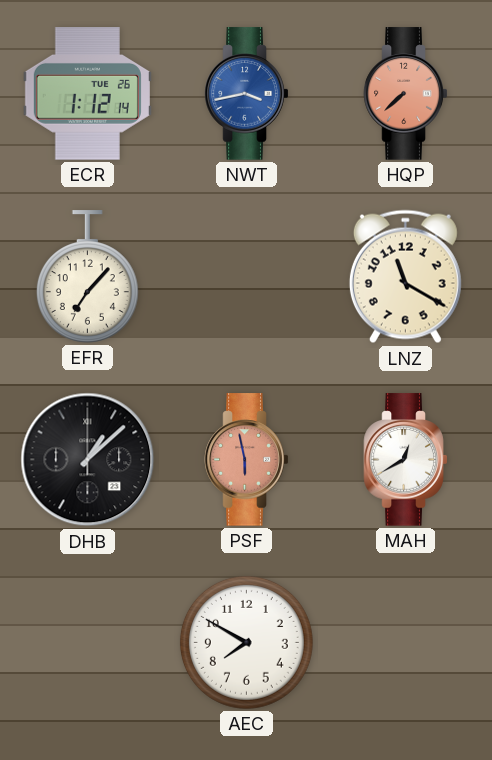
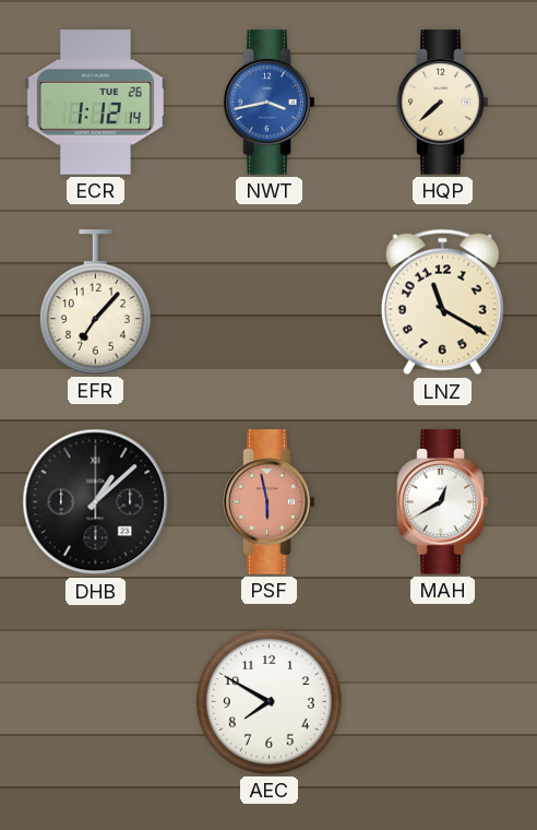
HQP dial: salmon -> cream
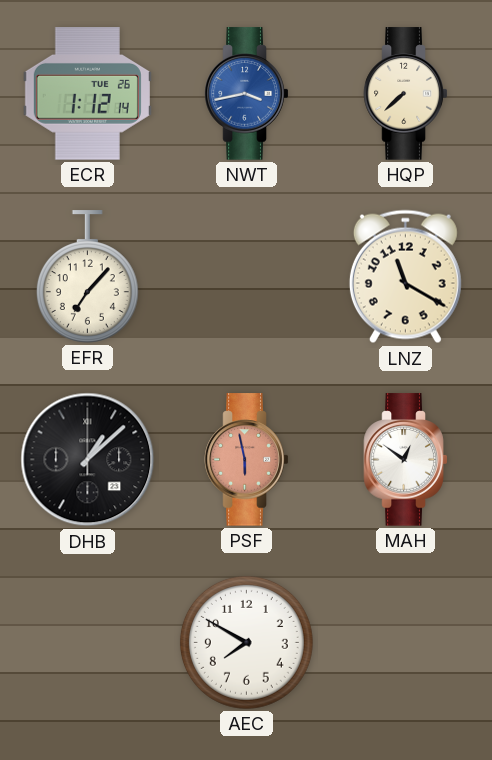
MAH: 12:40 -> 12:51
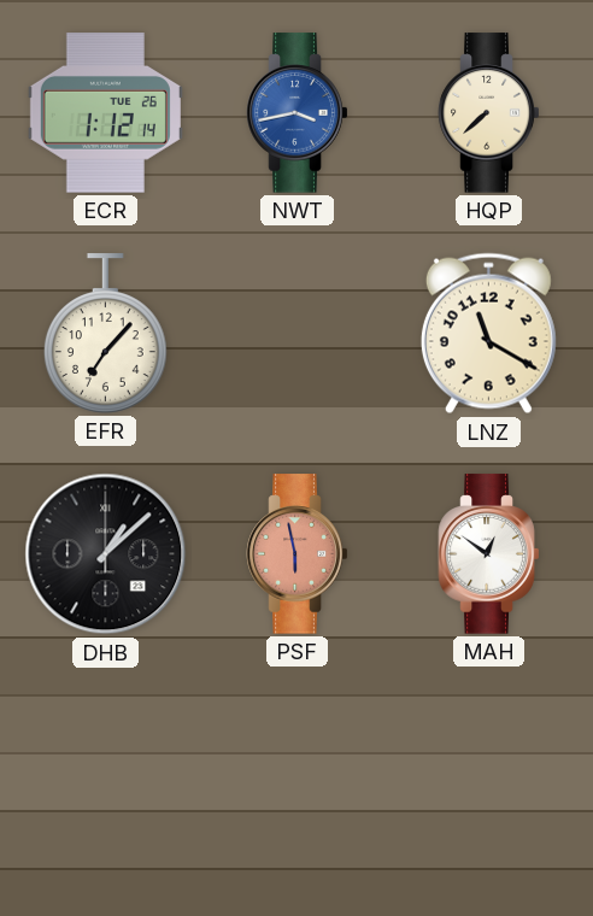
AEC: 7:50 -> none
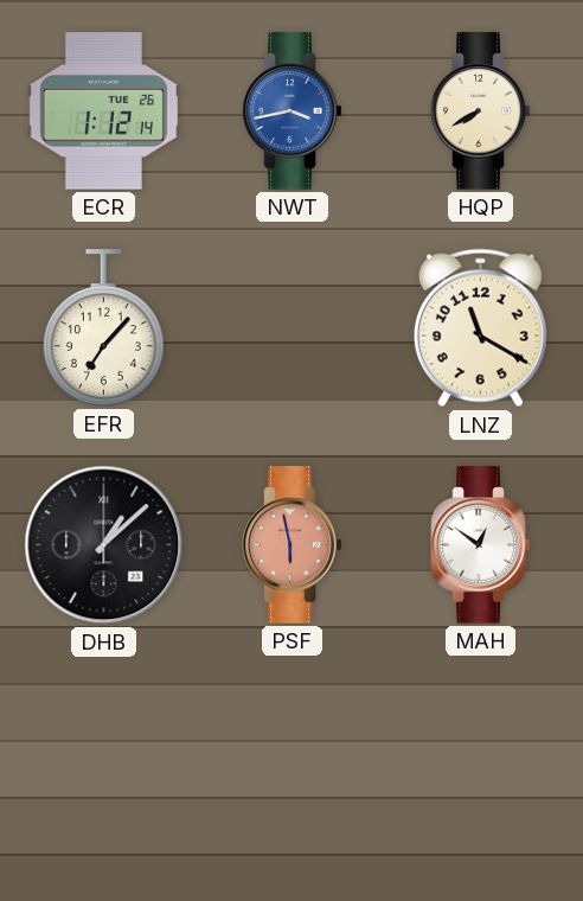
HQP: 7:38 -> 7:40
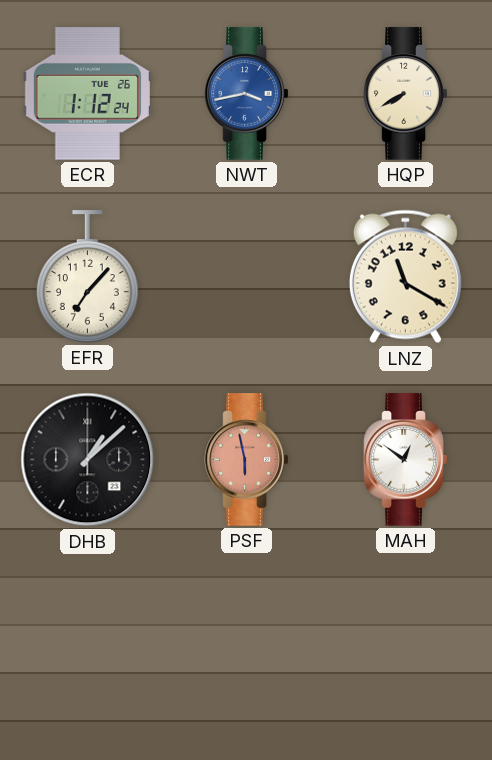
ECR: 1:12:14 -> 1:12:24
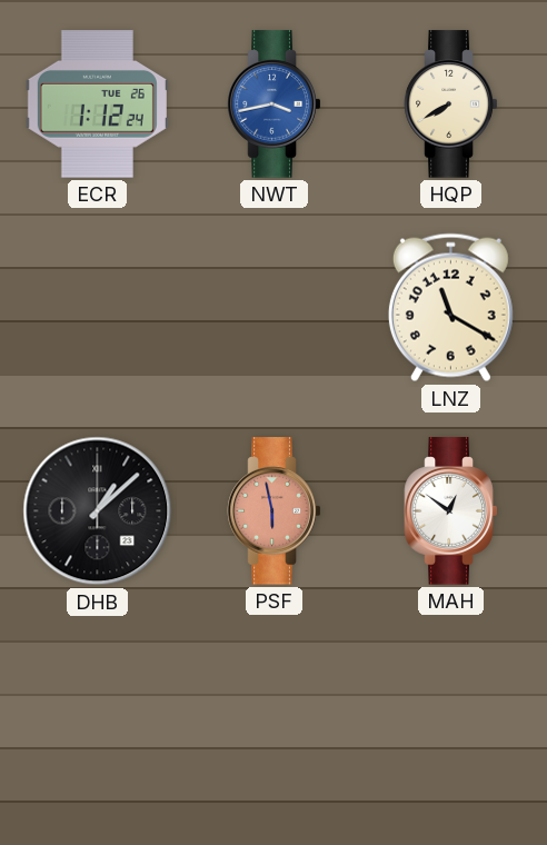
EFR: 7:07 -> none
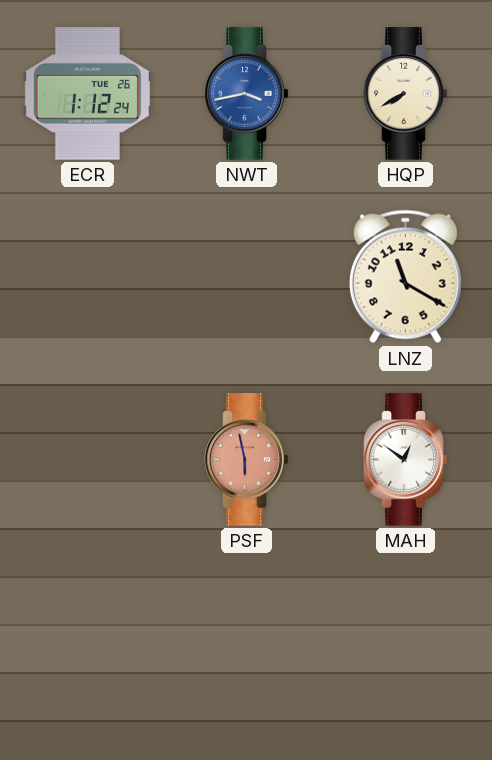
DHB: 1:08 -> none
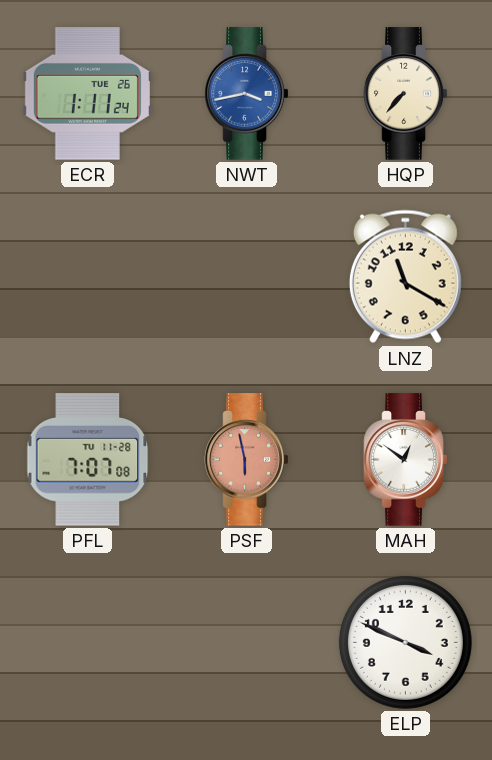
ECR: 1:12 -> 1:11
HQP: 7:40 -> 7:37
PFL: none -> 7:07
ELP: none -> 3:49
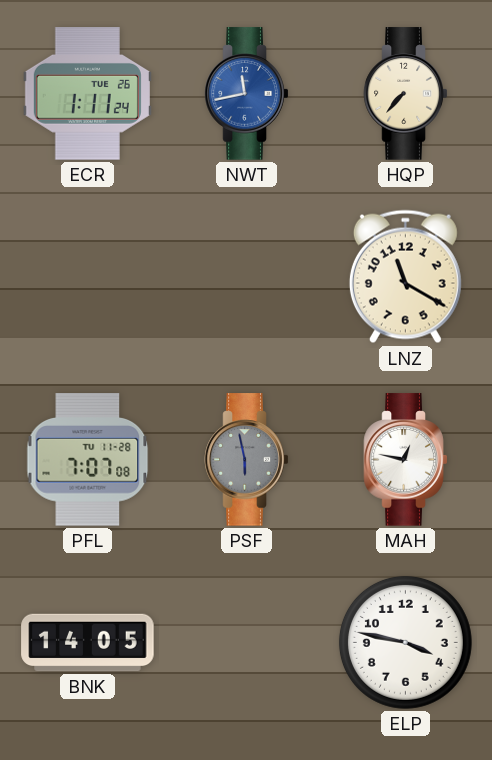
NWT: 3:43 -> 11:43
PSF dial: salmon -> grey
MAH: 12:51 -> 12:47
BNK: none -> 14:05
ELP: 3:49 -> 3:47
